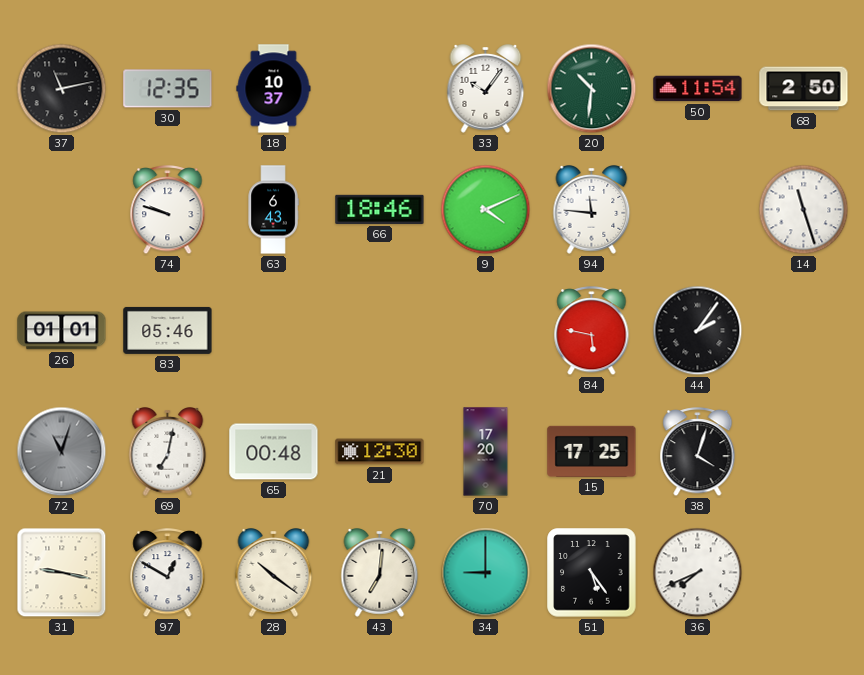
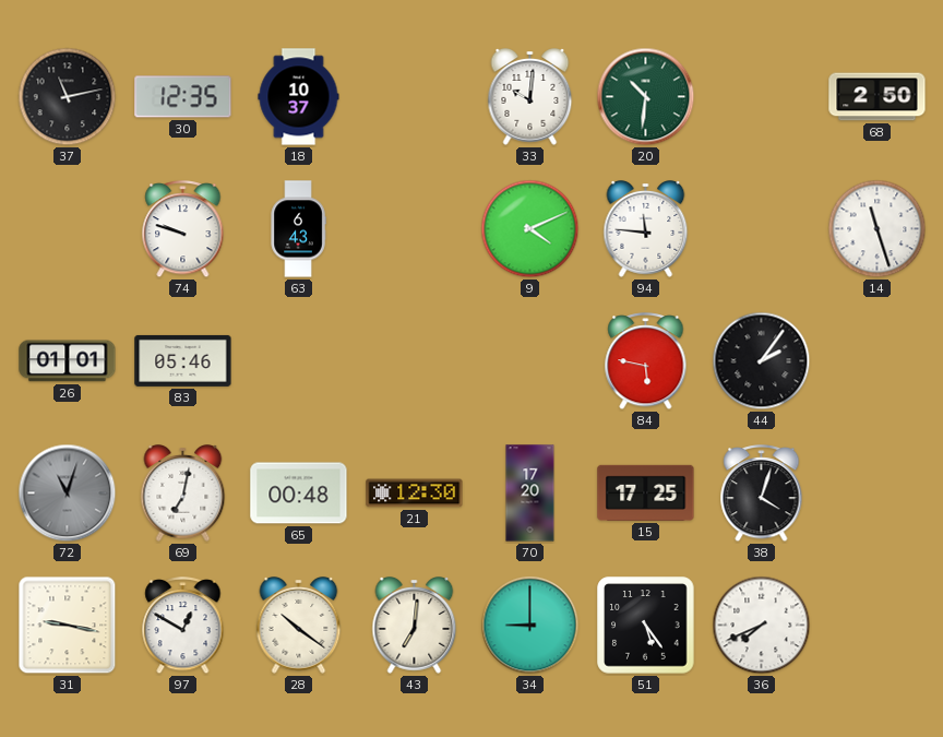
33: 10:06 -> 10:01
50: 11:54 -> none
66: 18:46 -> none
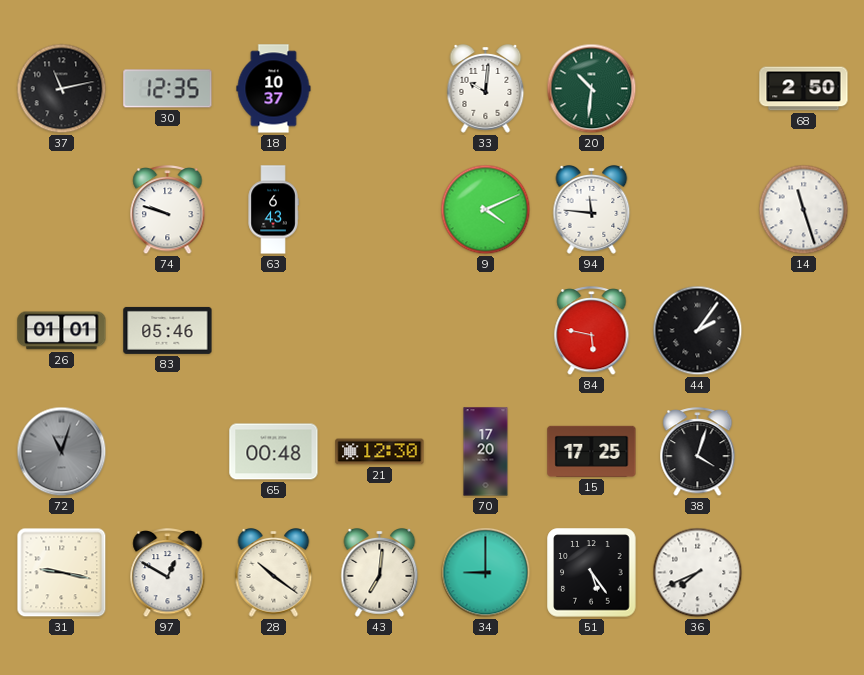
69: 7:02 -> none
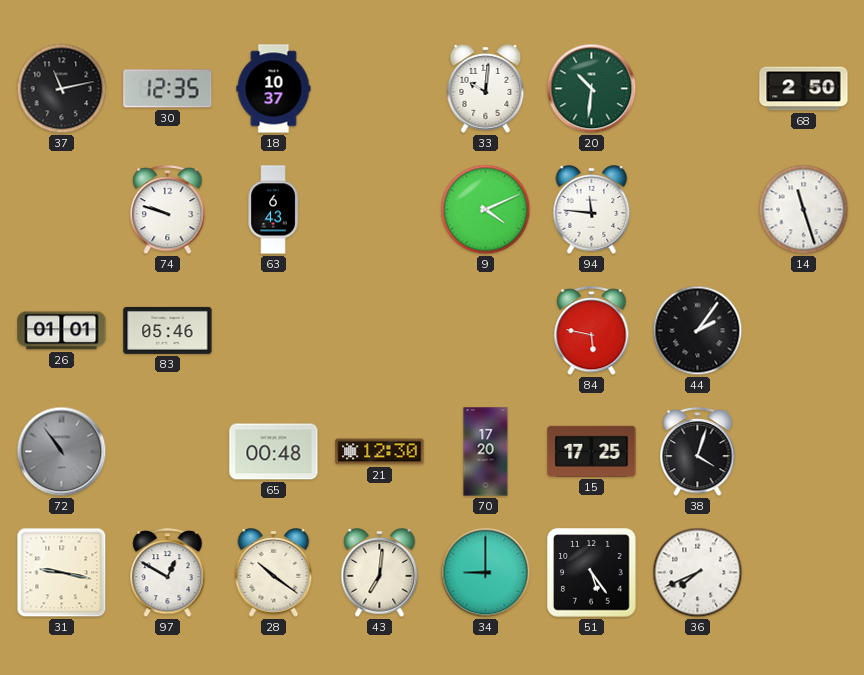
72: 11:03 -> 10:54
